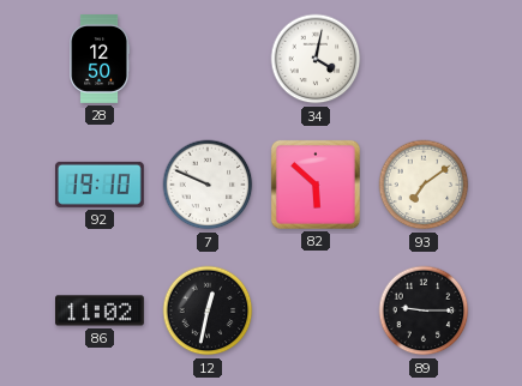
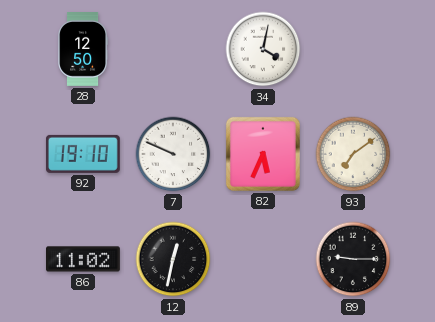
82: 5:52 -> 5:34
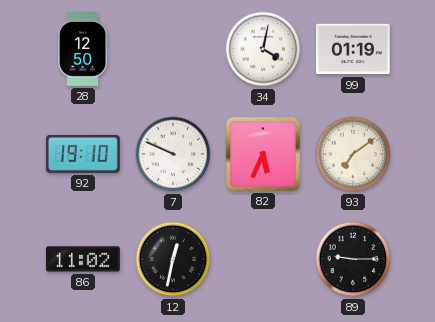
99: none -> 01:19
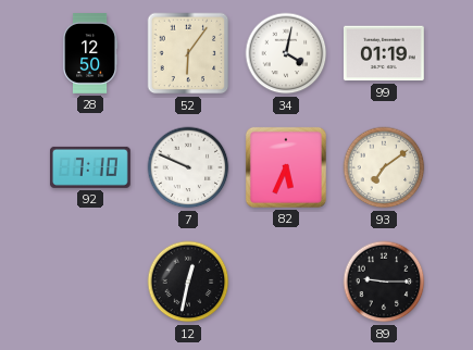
52: none -> 6:06
92: 19:10 -> 7:10
86: 11:02 -> none
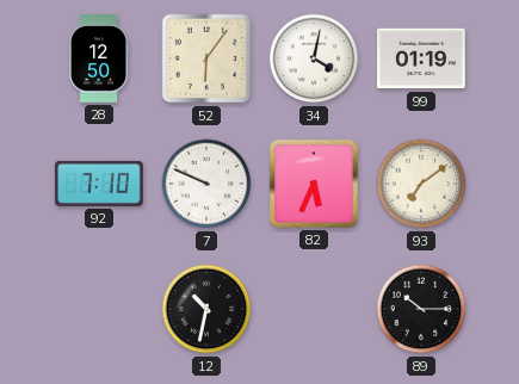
12: 12:32 -> 10:32
89: 9:15 -> 10:15
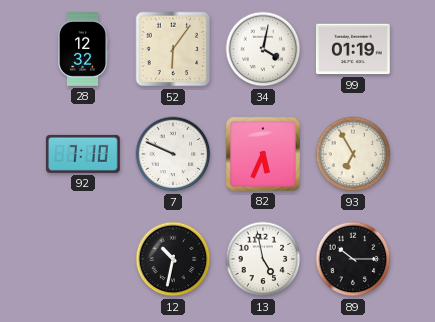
28: 12:50 -> 12:32
93: 7:09 -> 6:55
13: none -> 4:58
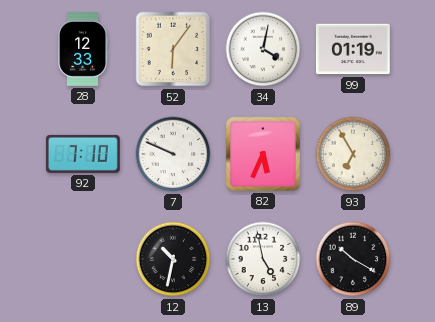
28: 12:32 -> 12:33
89: 10:15 -> 10:20
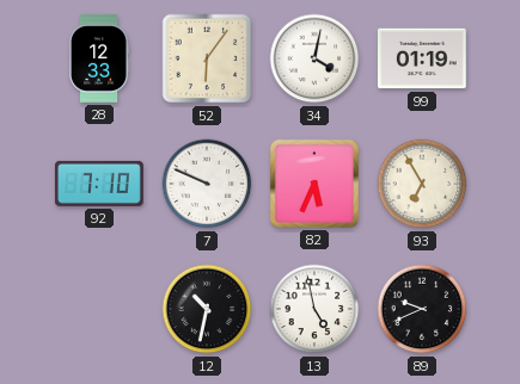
89: 10:20 -> 9:41
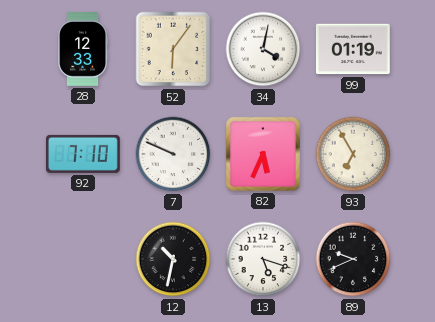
13: 4:58 -> 5:18
